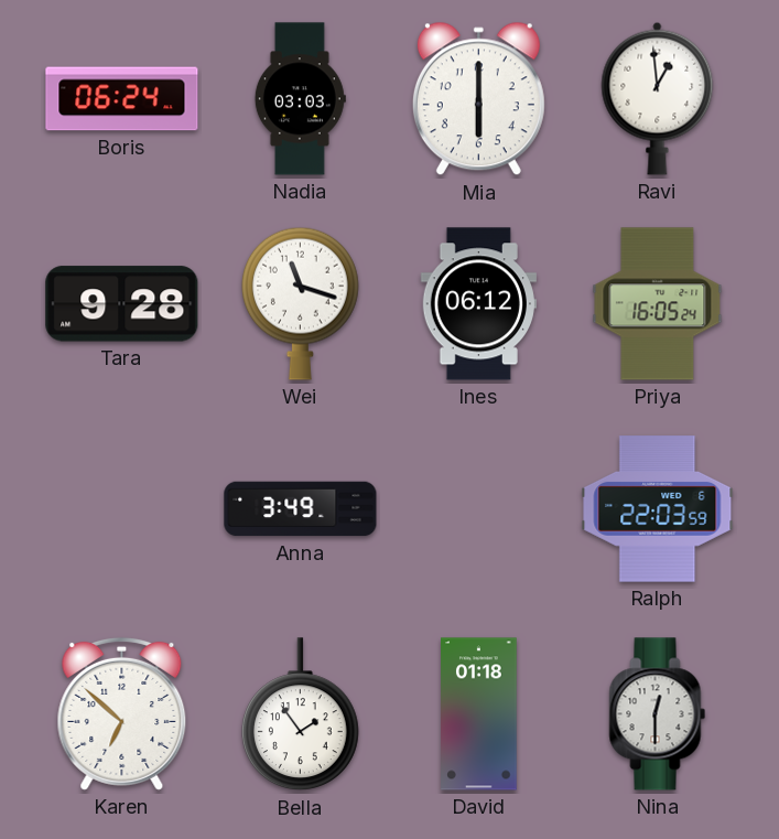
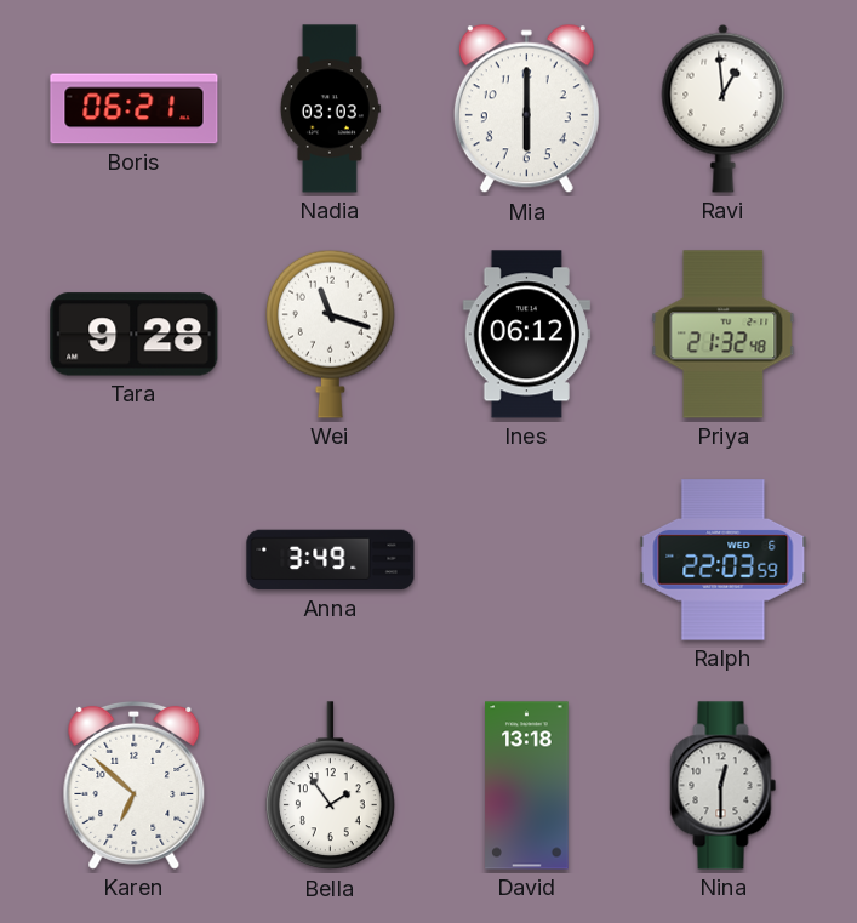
Boris: 06:24 -> 06:21
Priya: 16:05 -> 21:32
David: 01:18 -> 13:18
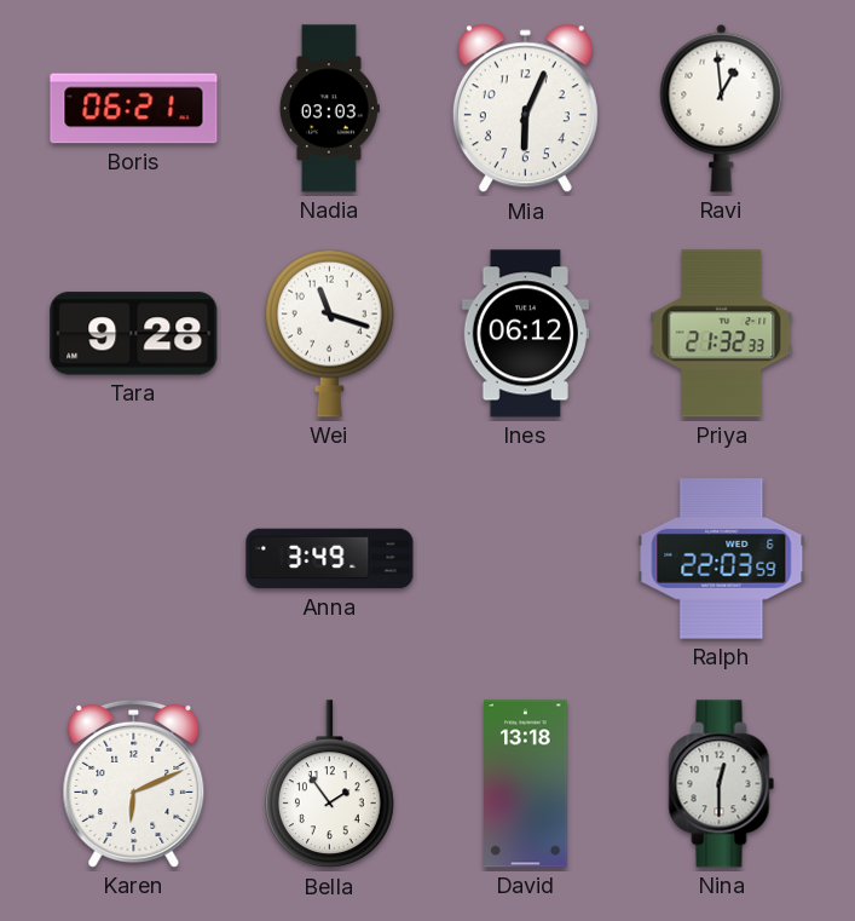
Mia: 6:00 -> 6:04
Priya: 21:32:48 -> 21:32:33
Karen: 6:52 -> 6:11
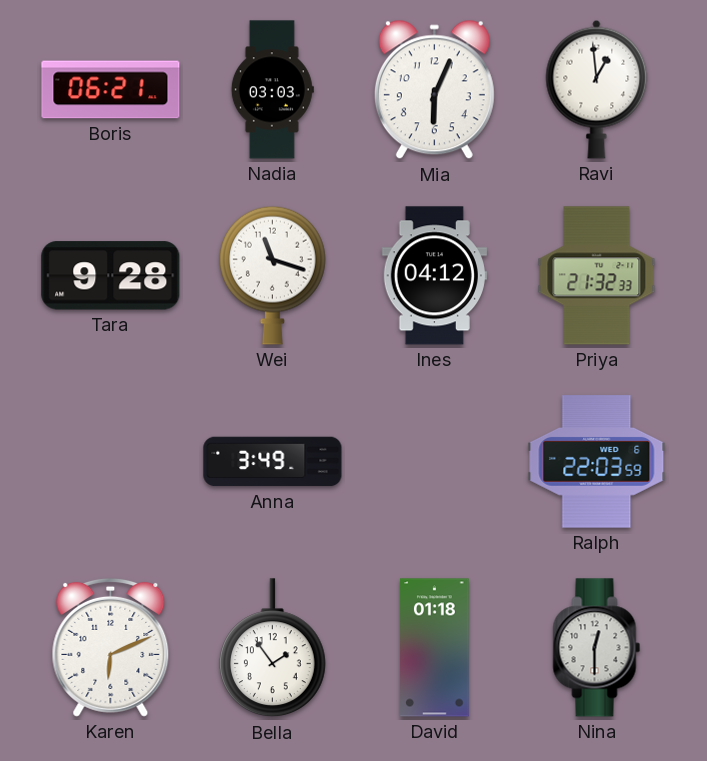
Ines: 06:12 -> 04:12
David: 13:18 -> 01:18
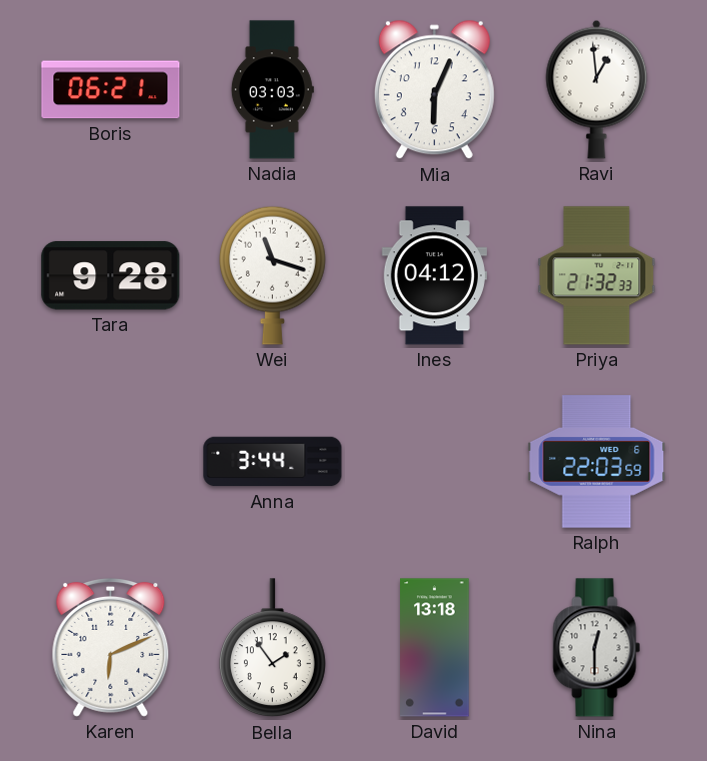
Anna: 3:49 -> 3:44
David: 01:18 -> 13:18
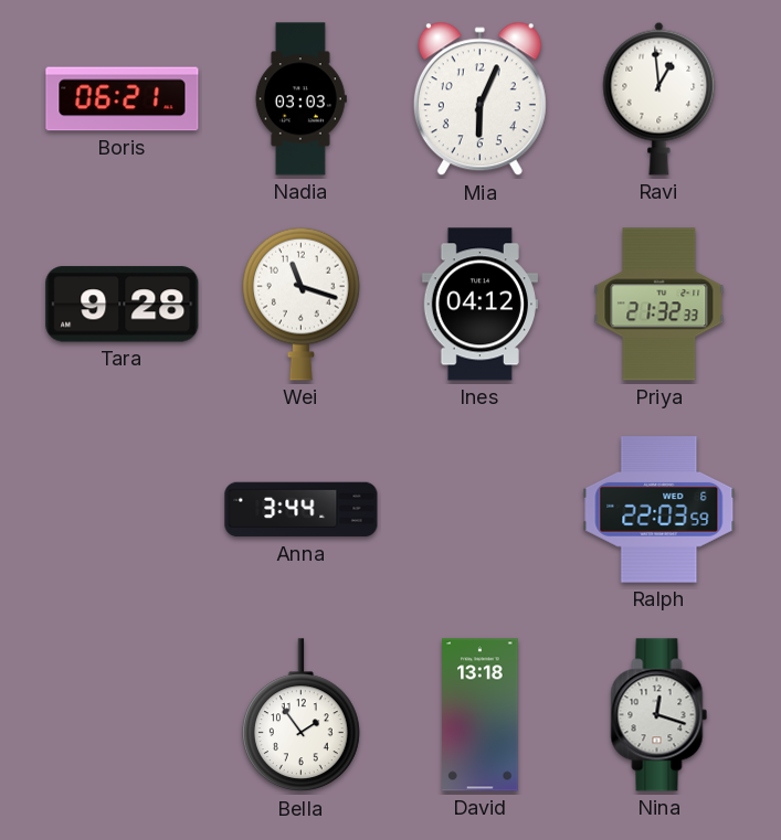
Karen: 6:11 -> none
Nina: 12:30 -> 12:18
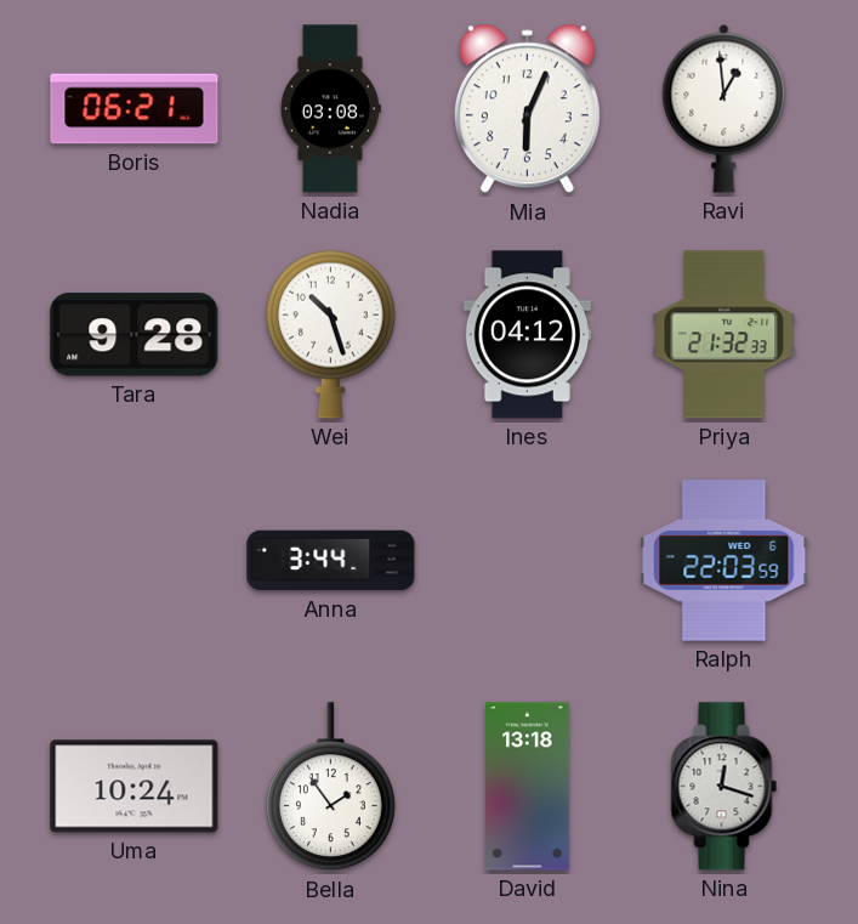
Nadia: 03:03 -> 03:08
Wei: 11:18 -> 10:27
Uma: none -> 10:24
